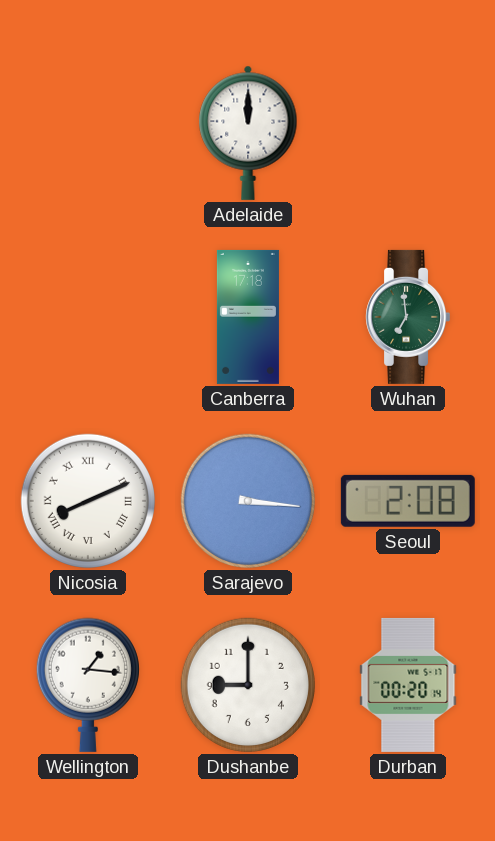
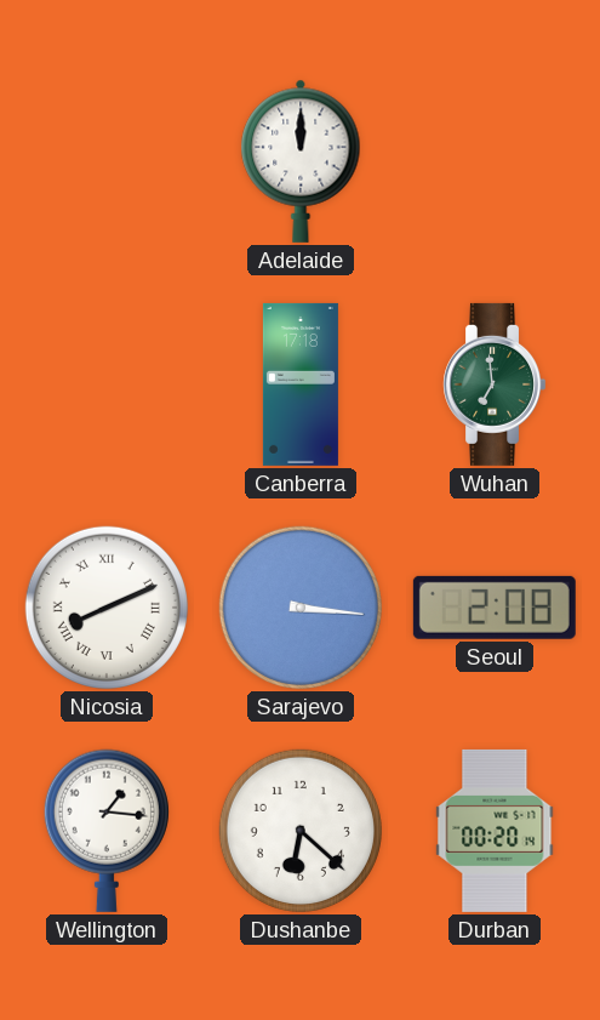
Dushanbe: 9:00 -> 6:22
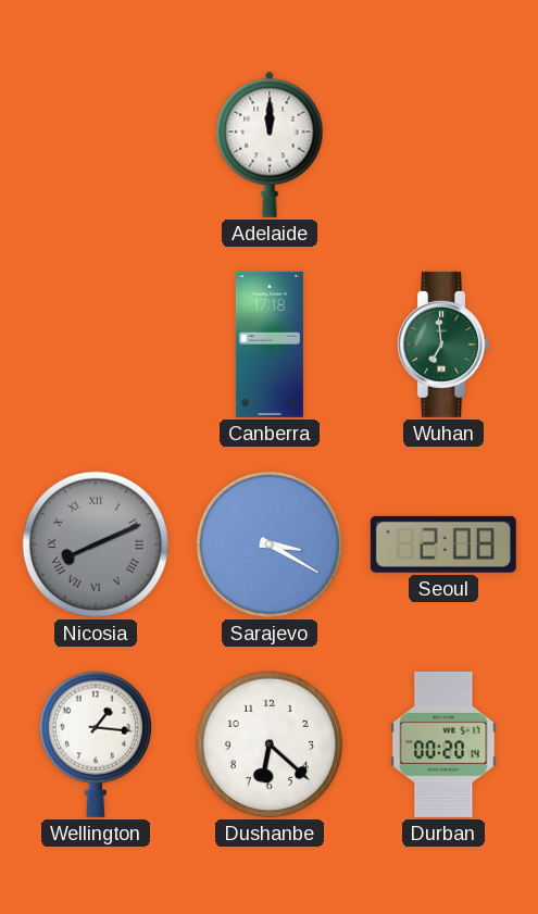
Nicosia dial: white -> grey
Sarajevo: 3:16 -> 3:20
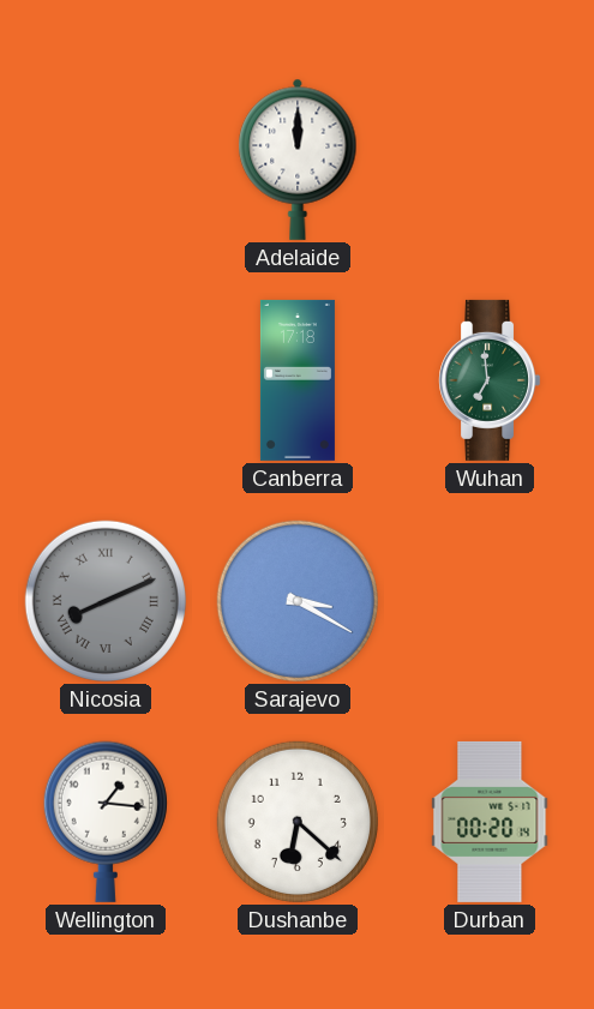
Seoul: 2:08 -> none
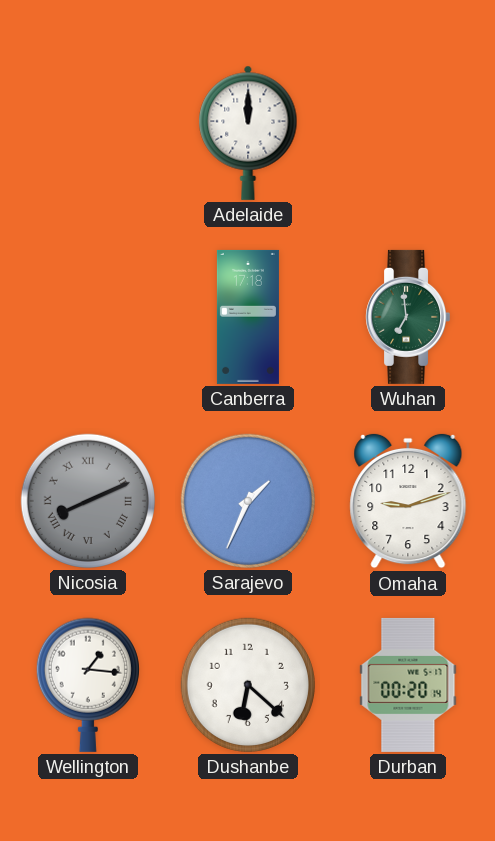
Sarajevo: 3:20 -> 1:34
Omaha: none -> 9:12
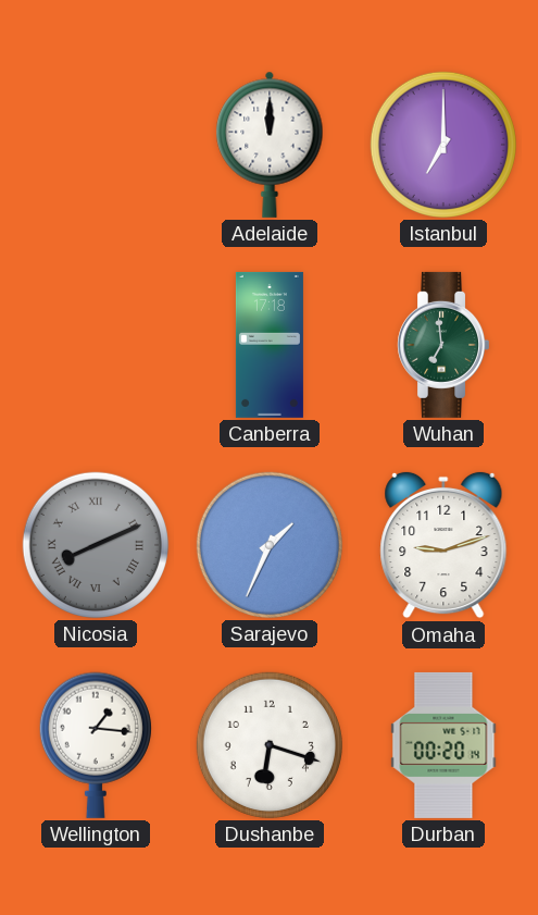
Istanbul: none -> 7:00
Dushanbe: 6:22 -> 6:18
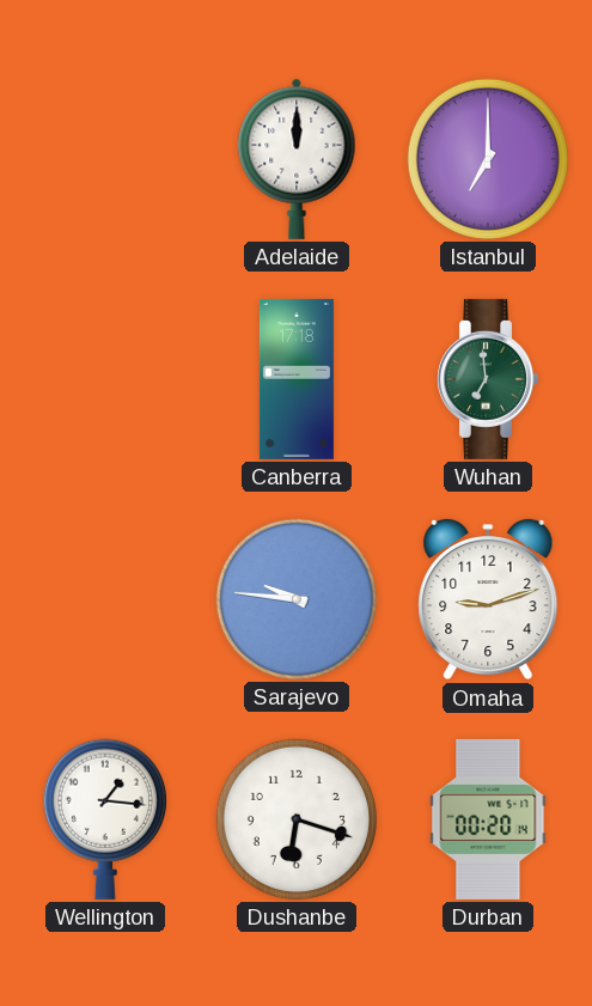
Nicosia: 8:11 -> none
Sarajevo: 1:34 -> 9:46
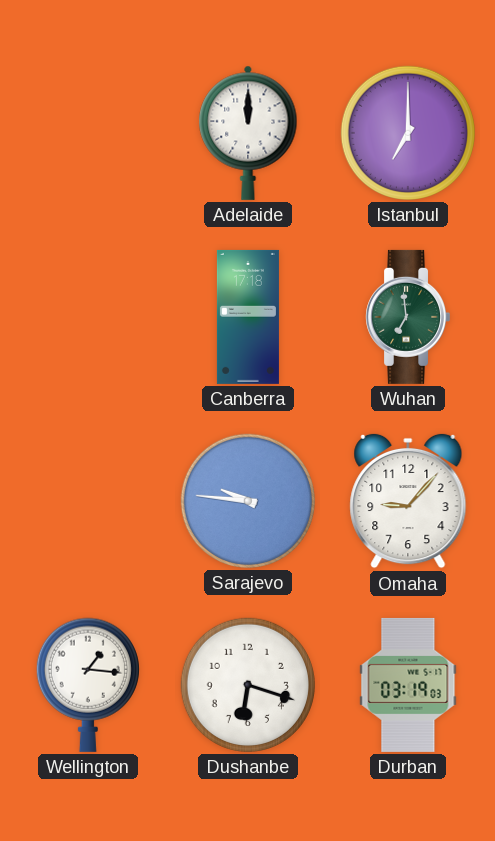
Omaha: 9:12 -> 9:07
Durban: 00:20 -> 03:19
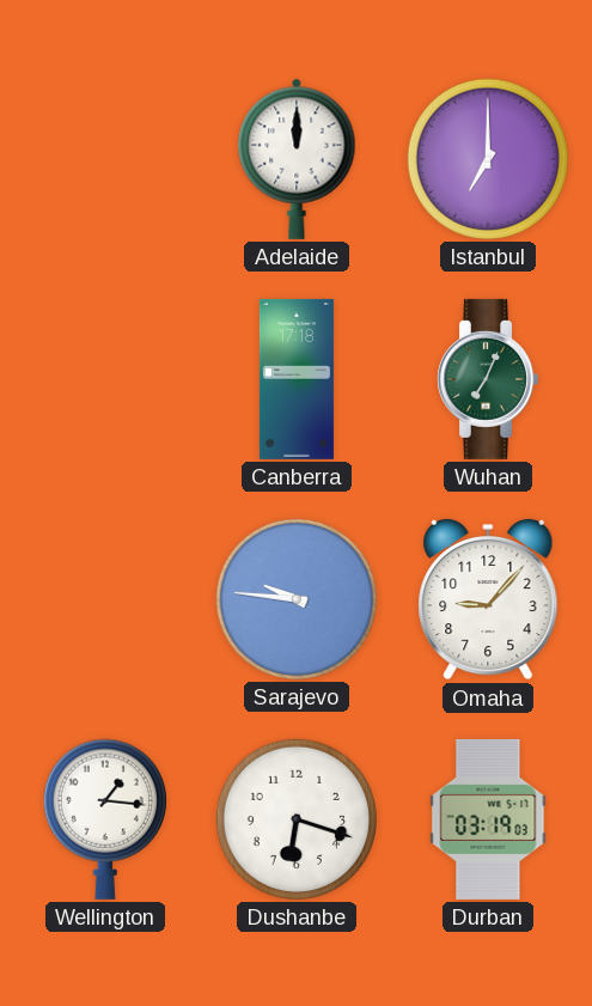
Wuhan: 6:59 -> 7:04
